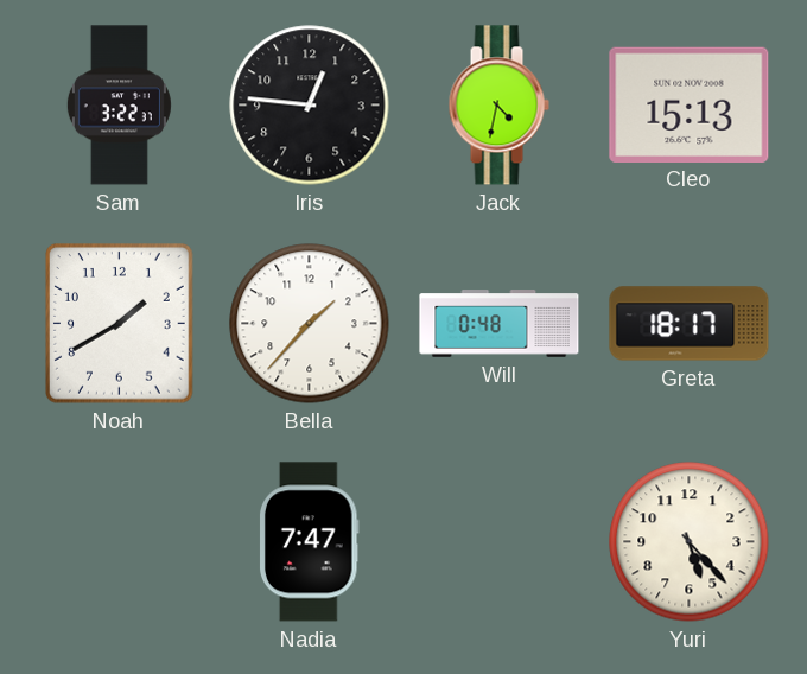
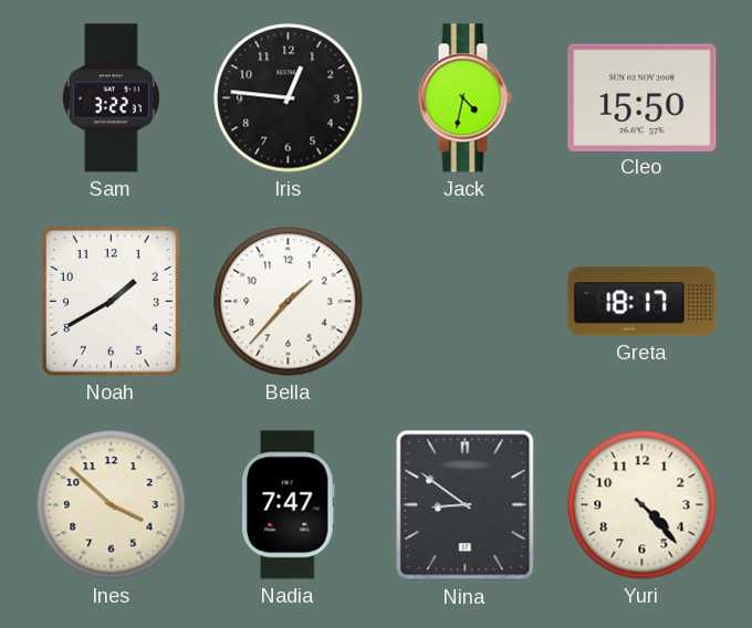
Cleo: 15:13 -> 15:50
Will: 0:48 -> none
Ines: none -> 3:52
Nina: none -> 8:51
Yuri: 5:23 -> 4:23
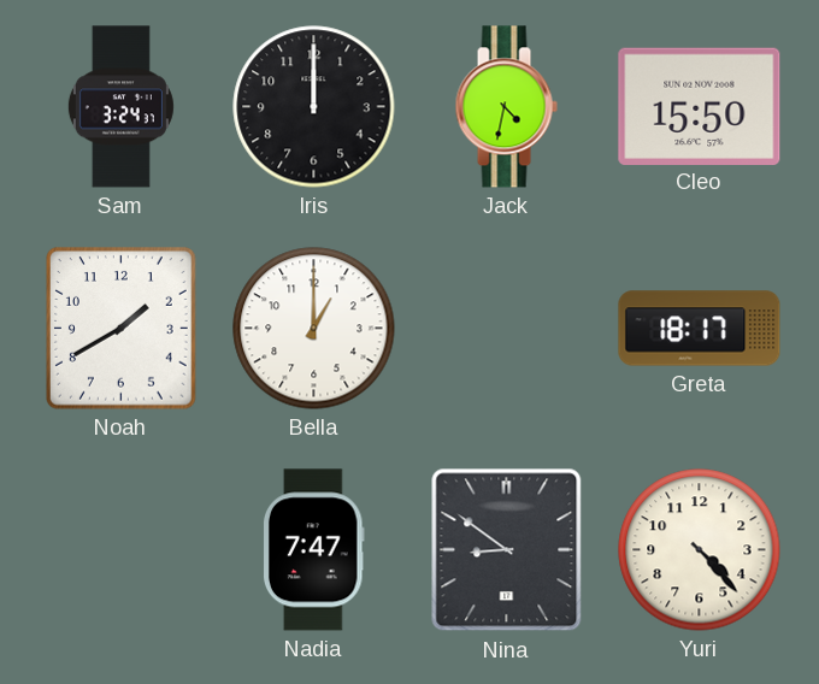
Sam: 3:22 -> 3:24
Iris: 12:46 -> 12:00
Bella: 1:37 -> 1:00
Ines: 3:52 -> none
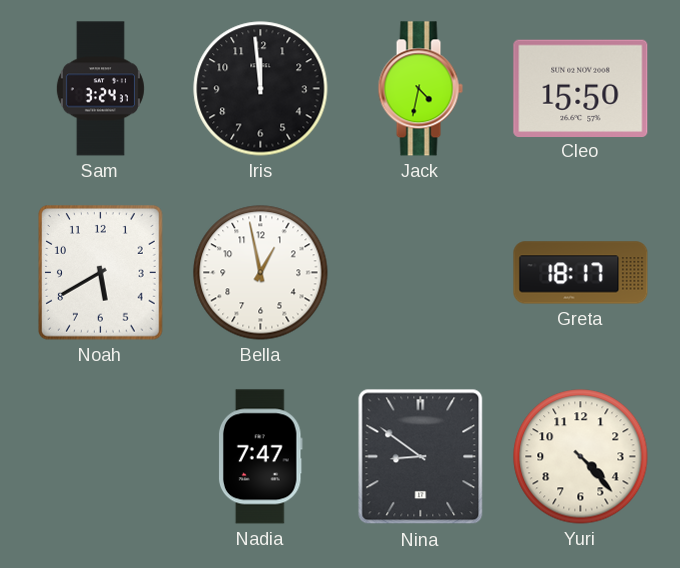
Iris: 12:00 -> 11:59
Noah: 1:40 -> 5:40
Bella: 1:00 -> 12:58
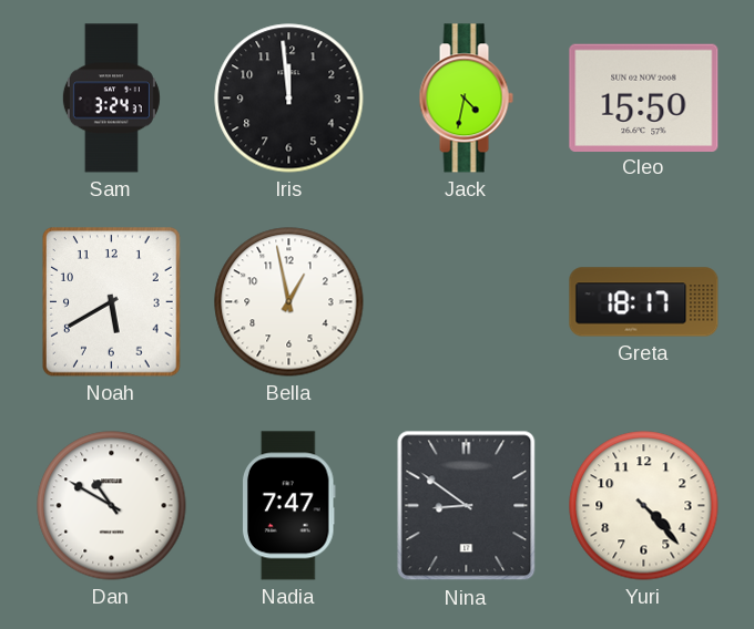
Dan: none -> 10:50
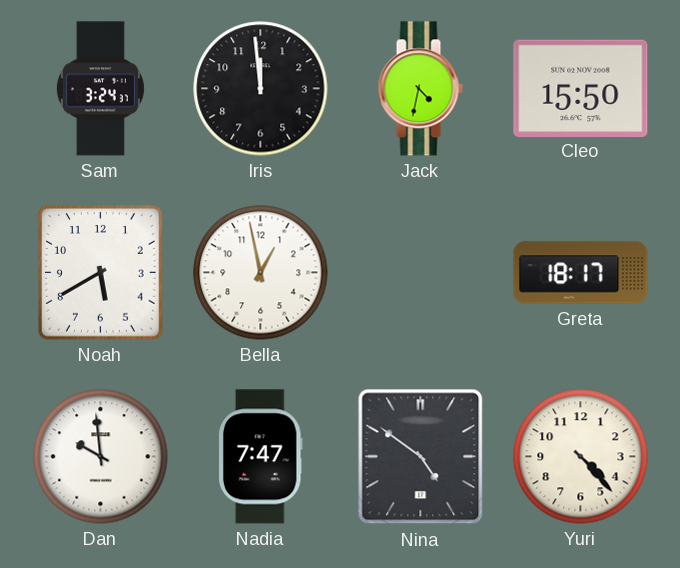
Dan: 10:50 -> 9:59
Nina: 8:51 -> 4:51
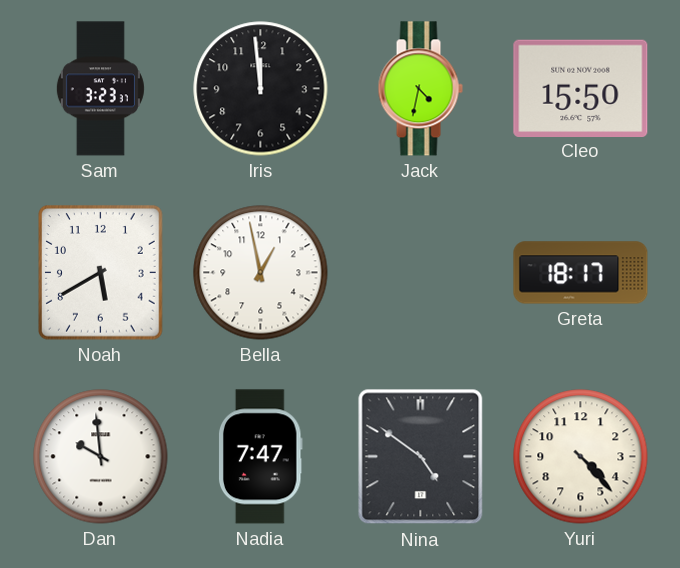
Sam: 3:24 -> 3:23
